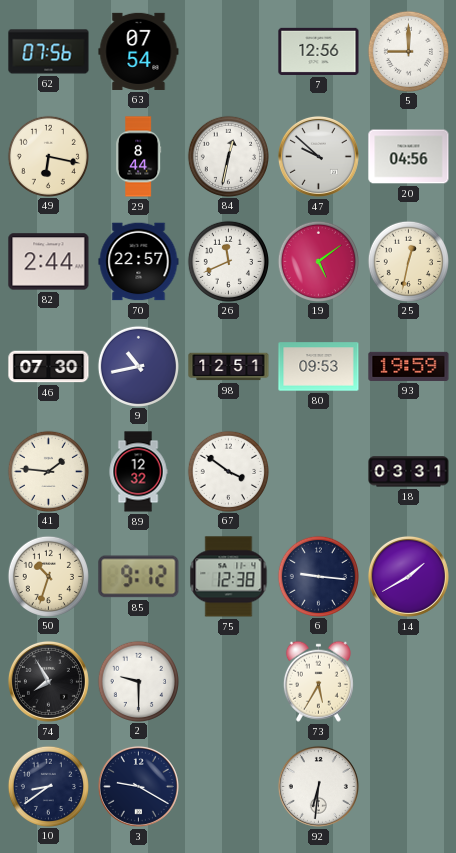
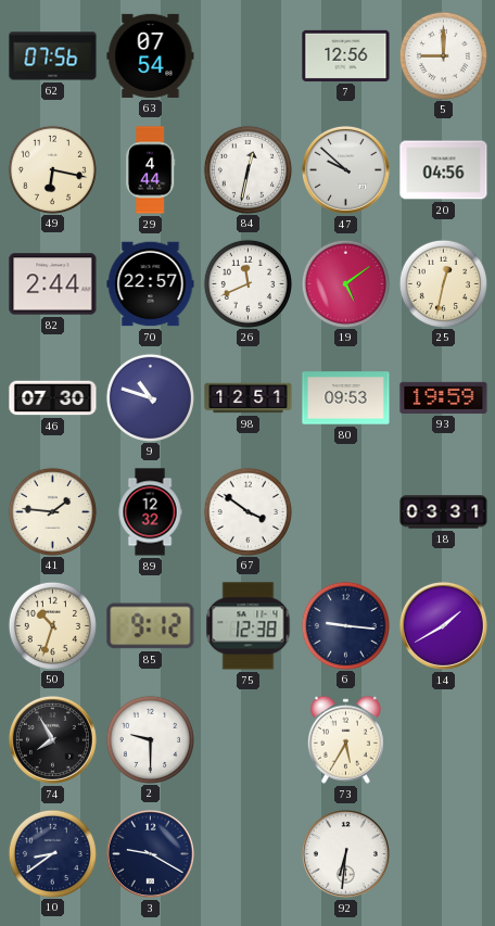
29: 8:44 -> 4:44
9: 10:43 -> 10:48
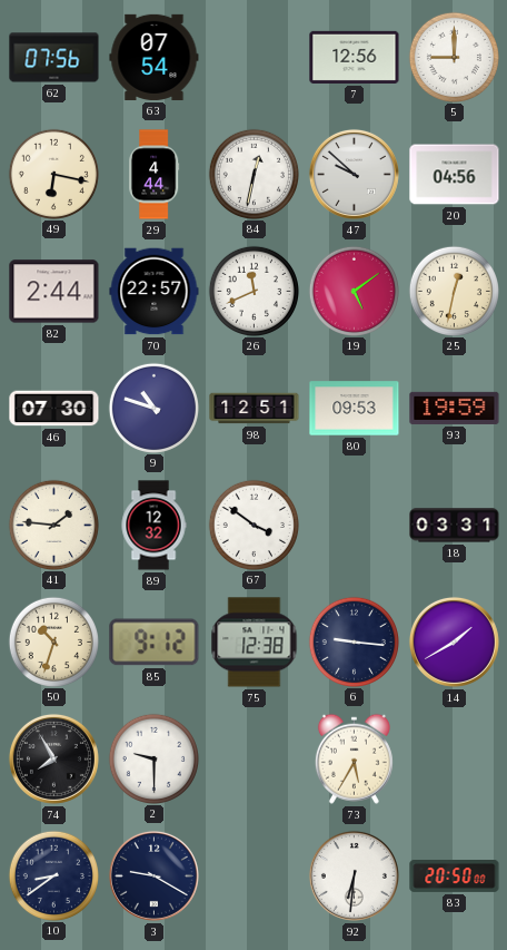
83: none -> 20:50
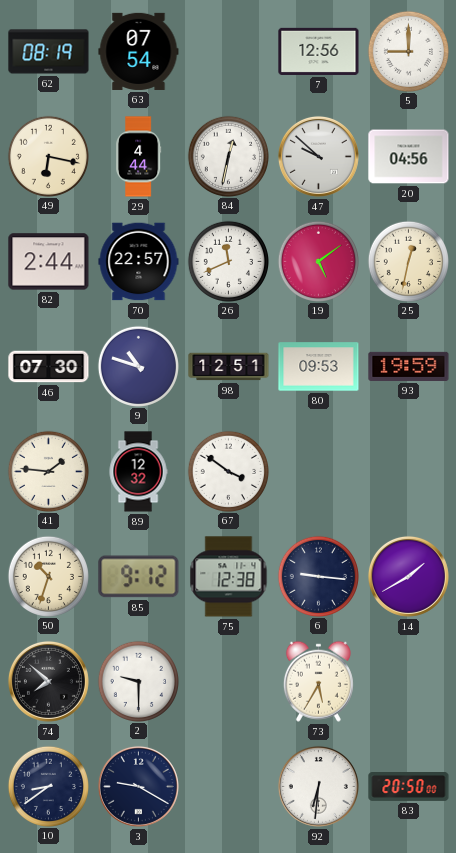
62: 07:56 -> 08:19
18: 03:31 -> none
74: 7:55 -> 7:52
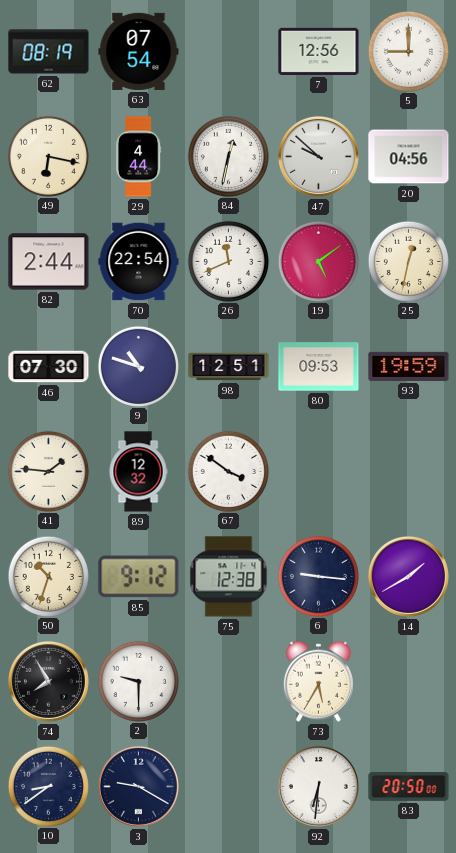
70: 22:57 -> 22:54
74: 7:52 -> 7:55
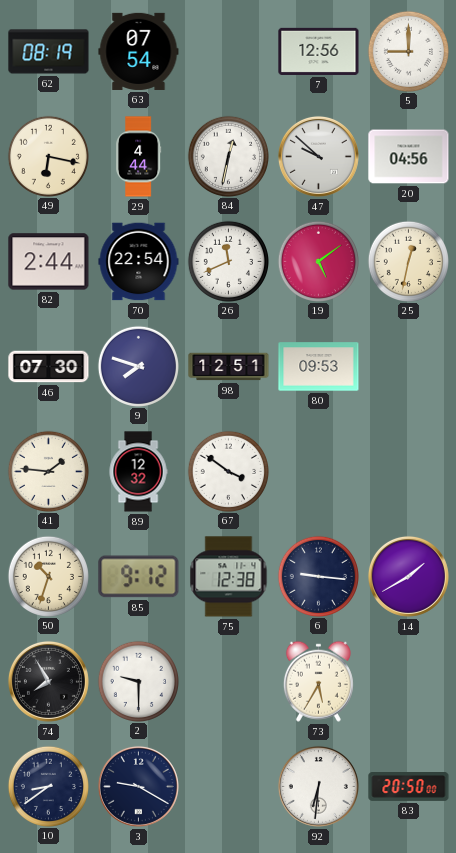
9: 10:48 -> 7:48
93: 19:59 -> none
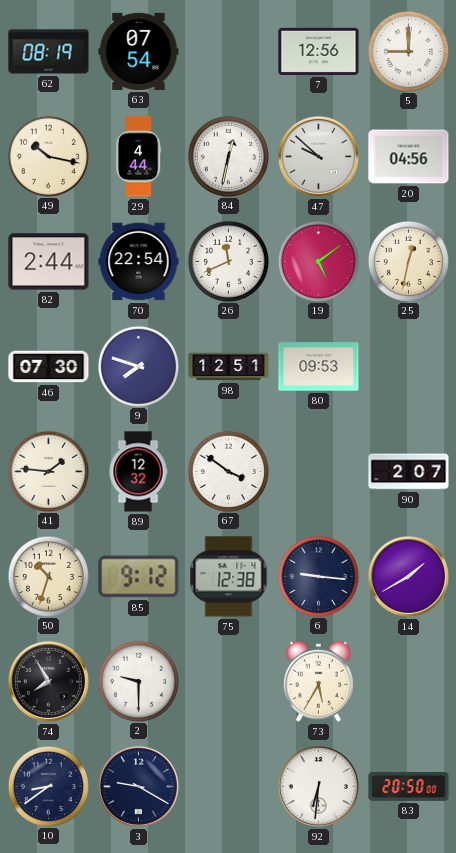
49: 6:17 -> 10:17
90: none -> 2:07
